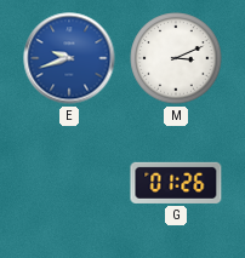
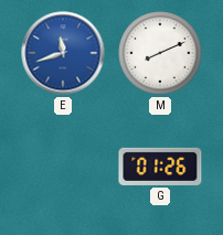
E: 9:42 -> 11:42
M: 3:11 -> 8:11
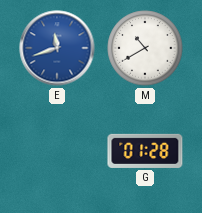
M: 8:11 -> 10:40
G: 01:26 -> 01:28
